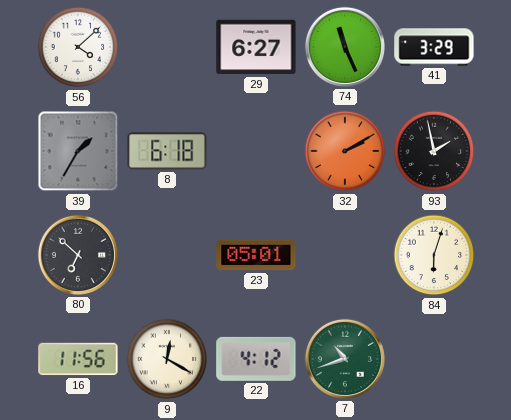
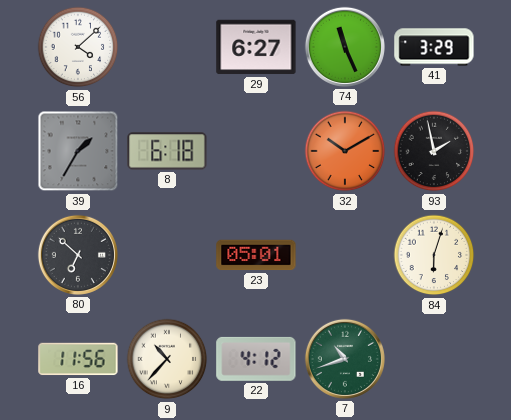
32: 2:10 -> 10:10
9: 12:20 -> 10:37
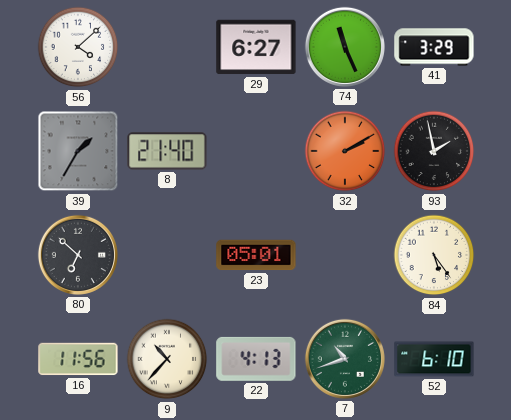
8: 6:18 -> 21:40
32: 10:10 -> 2:10
84: 6:03 -> 5:24
22: 4:12 -> 4:13
52: none -> 6:10
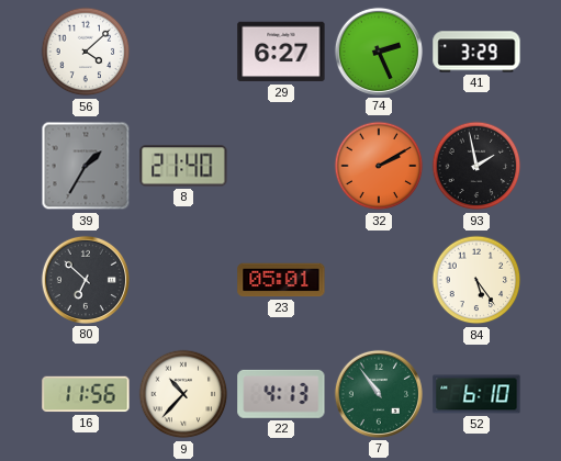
74: 11:26 -> 2:26
7: 10:42 -> 10:54
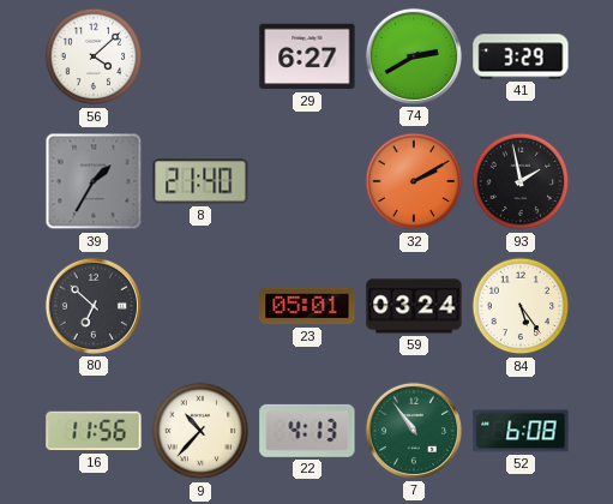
74: 2:26 -> 2:40
59: none -> 03:24
52: 6:10 -> 6:08
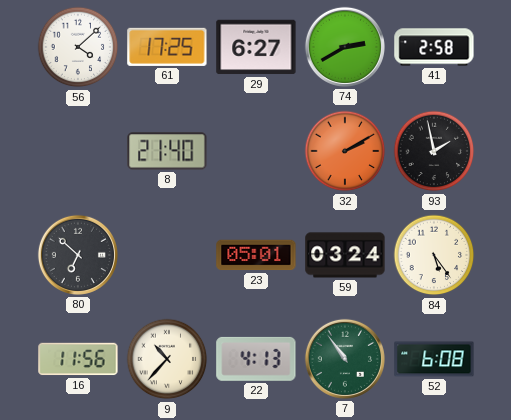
61: none -> 17:25
41: 3:29 -> 2:58
39: 1:35 -> none
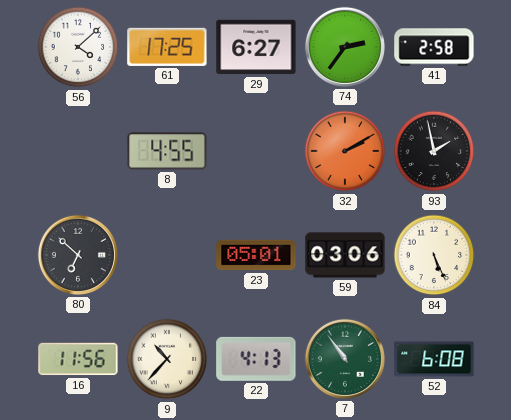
74: 2:40 -> 2:36
8: 21:40 -> 4:55
59: 03:24 -> 03:06
84: 5:24 -> 5:26
